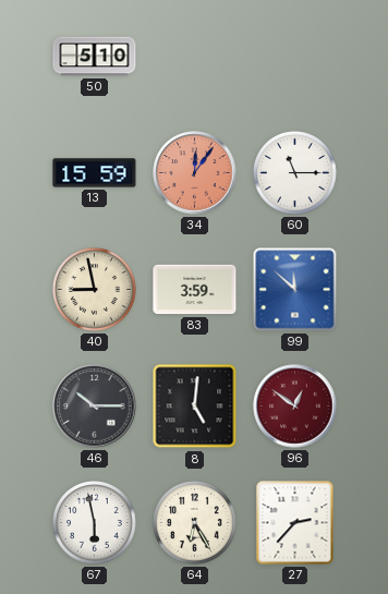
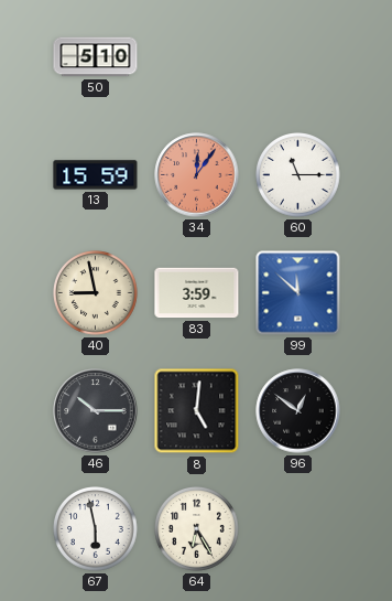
96 dial: burgundy -> black
27: 2:37 -> none
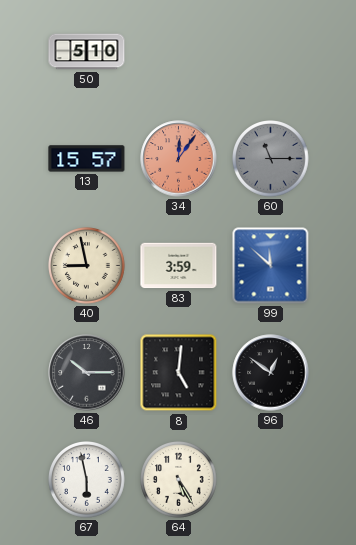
13: 15:59 -> 15:57
60 dial: white -> grey
64: 6:25 -> 5:25
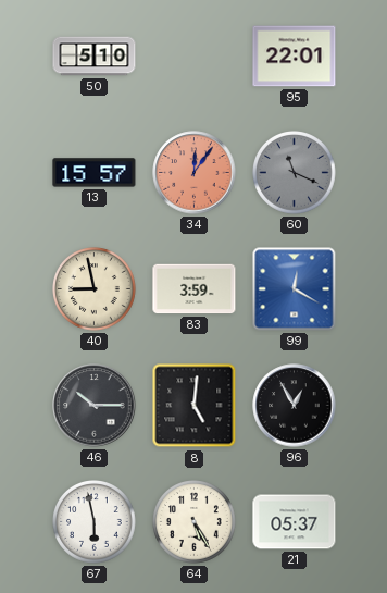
95: none -> 22:01
60: 11:15 -> 11:19
99: 11:52 -> 12:20
96: 12:51 -> 12:55
21: none -> 05:37
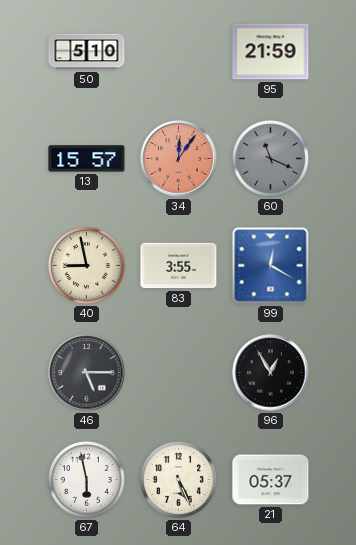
95: 22:01 -> 21:59
83: 3:59 -> 3:55
46: 10:15 -> 5:15
8: 5:01 -> none
64: 5:25 -> 5:26
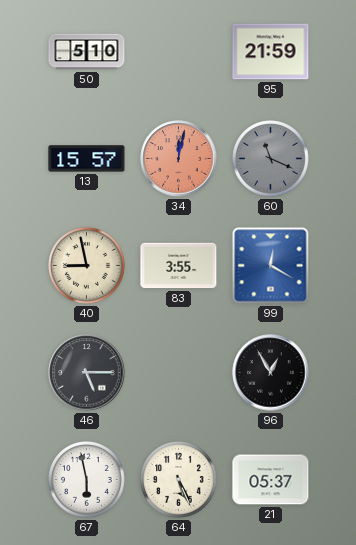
34: 12:06 -> 12:02
